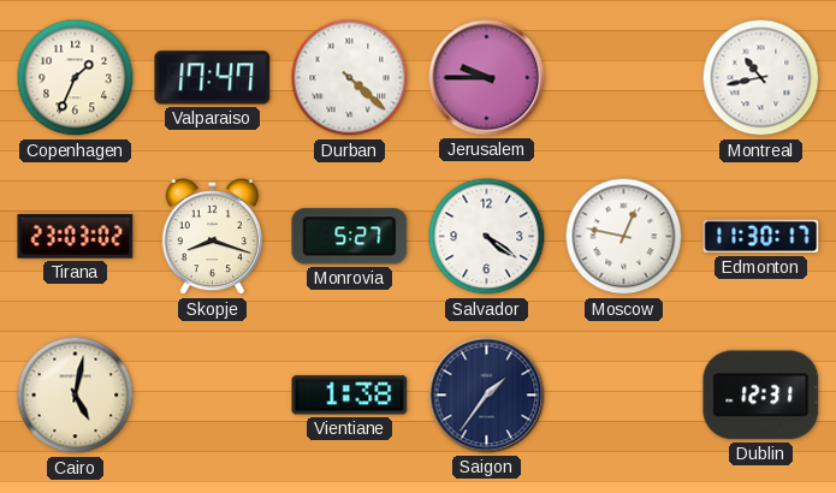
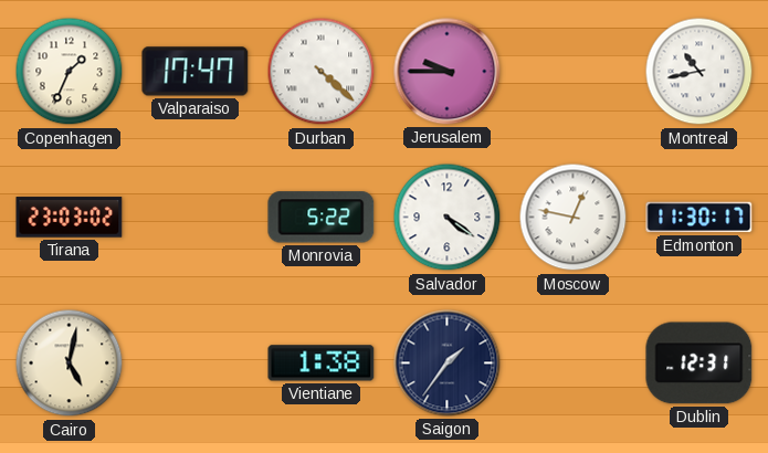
Skopje: 8:18 -> none
Monrovia: 5:27 -> 5:22
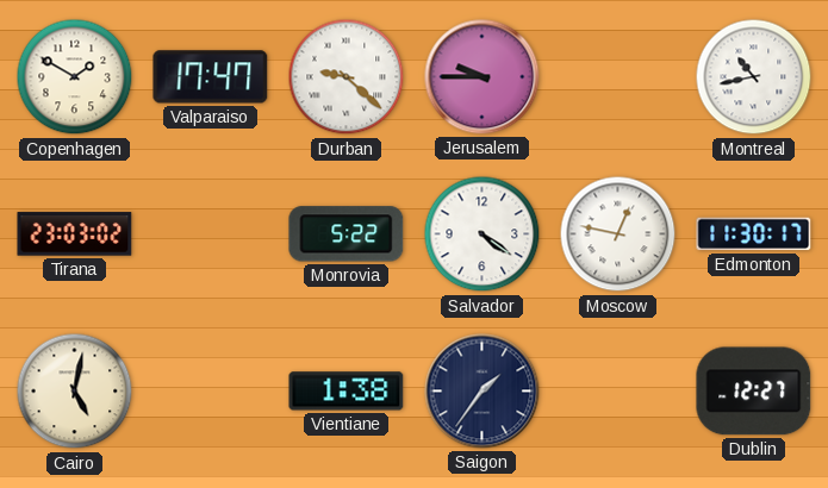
Copenhagen: 1:34 -> 1:50
Durban: 4:22 -> 9:22
Dublin: 12:31 -> 12:27
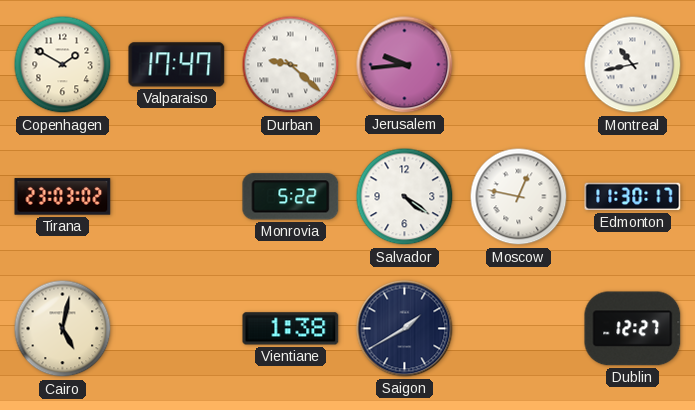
Jerusalem: 9:45 -> 9:44
Saigon: 1:36 -> 1:40
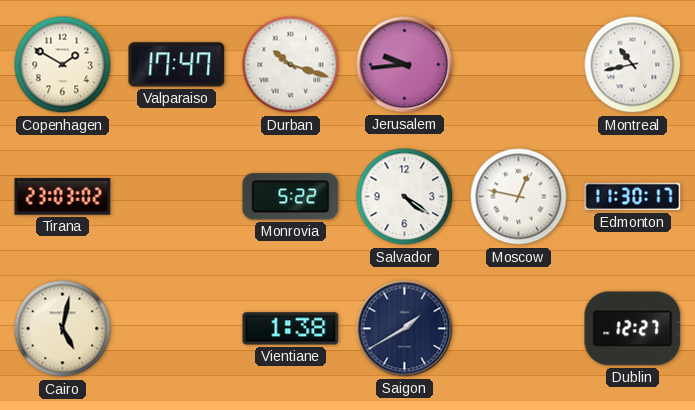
Durban: 9:22 -> 10:18
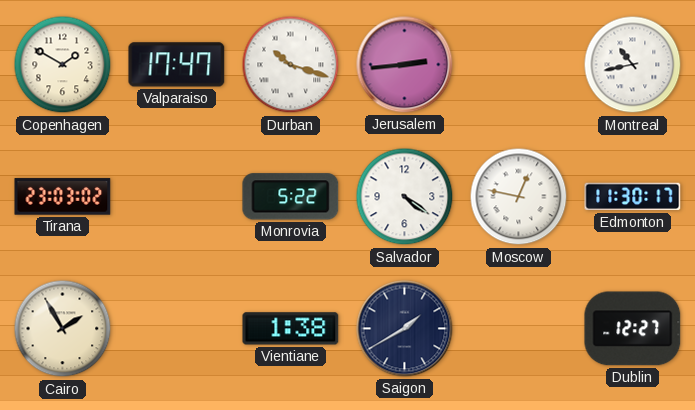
Jerusalem: 9:44 -> 2:44
Cairo: 5:02 -> 1:55
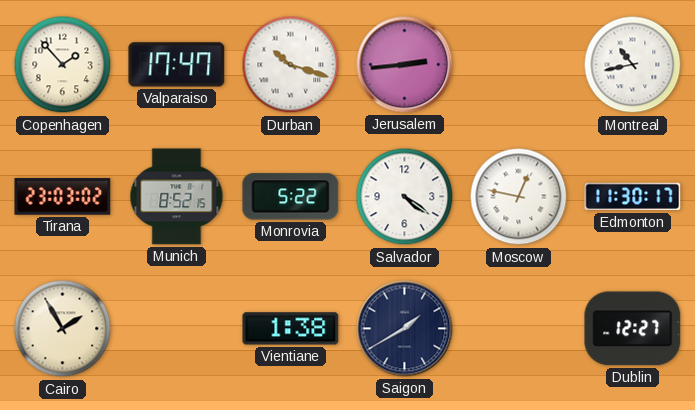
Copenhagen: 1:50 -> 1:53
Munich: none -> 8:52
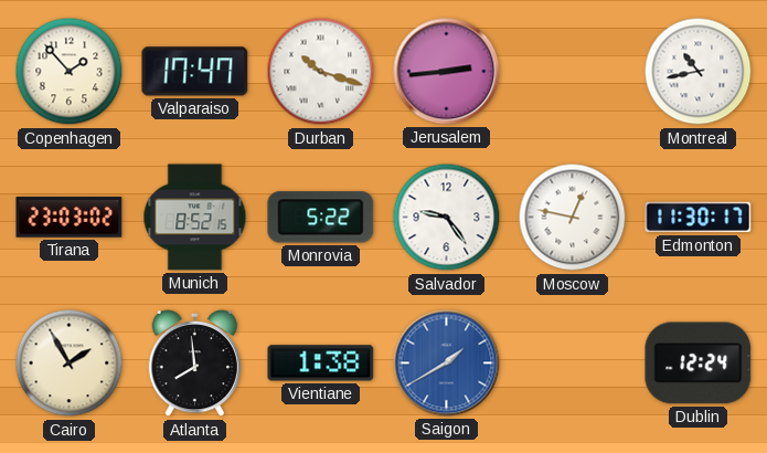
Salvador: 4:21 -> 9:24
Atlanta: none -> 7:59
Saigon dial: navy -> blue
Dublin: 12:27 -> 12:24
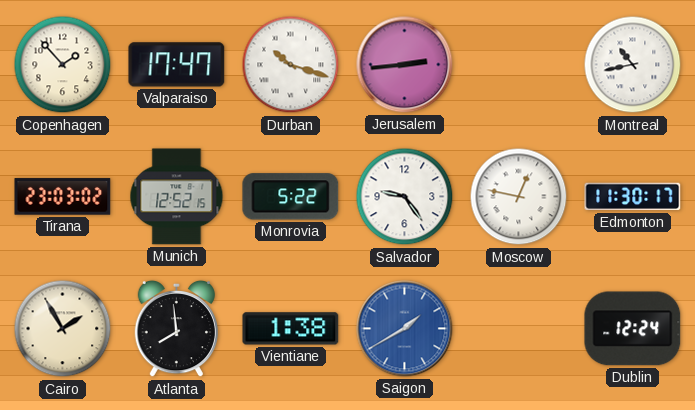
Munich: 8:52 -> 12:52
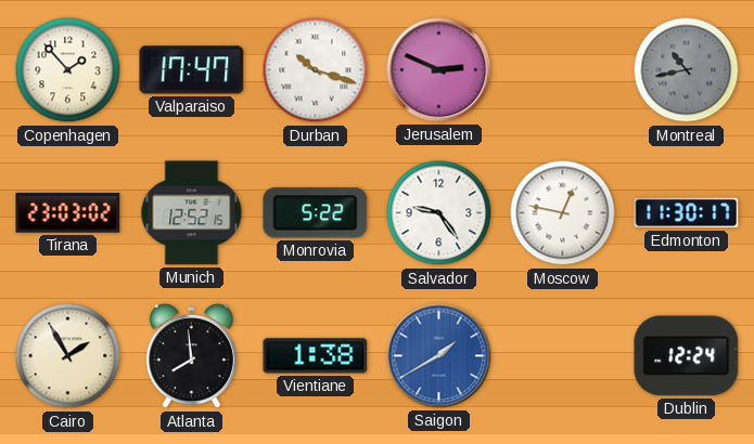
Jerusalem: 2:44 -> 2:49
Montreal dial: white -> grey
